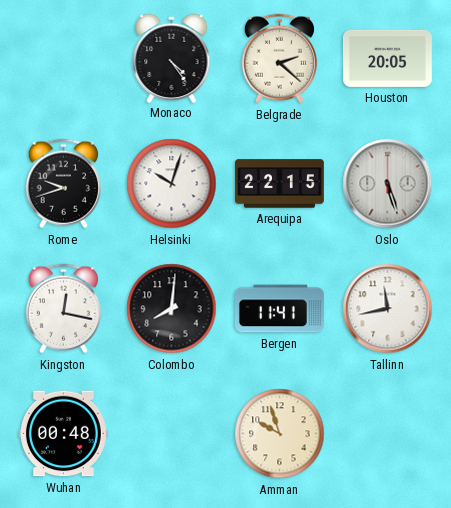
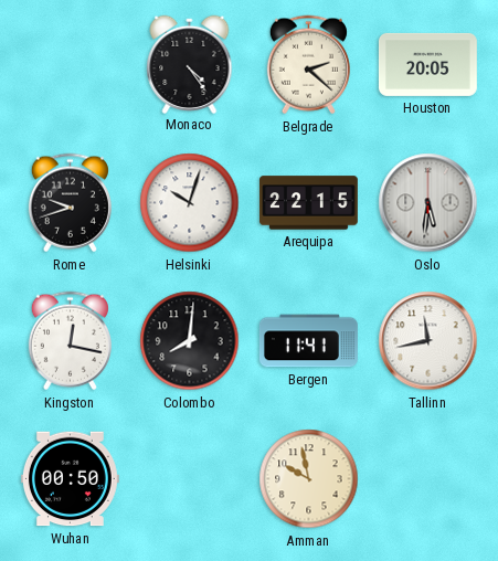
Oslo: 5:27 -> 5:31
Wuhan: 00:48 -> 00:50
Amman: 9:57 -> 9:58
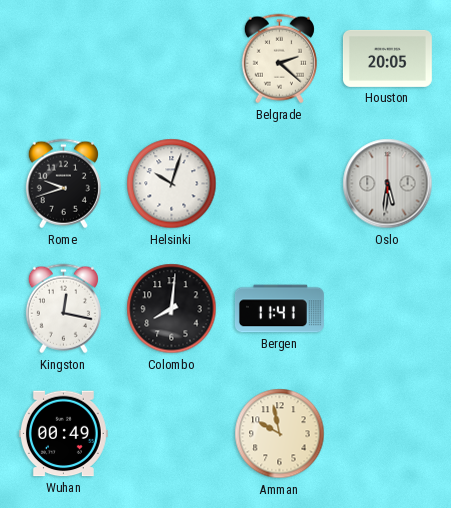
Monaco: 4:24 -> none
Arequipa: 22:15 -> none
Tallinn: 11:43 -> none
Wuhan: 00:50 -> 00:49
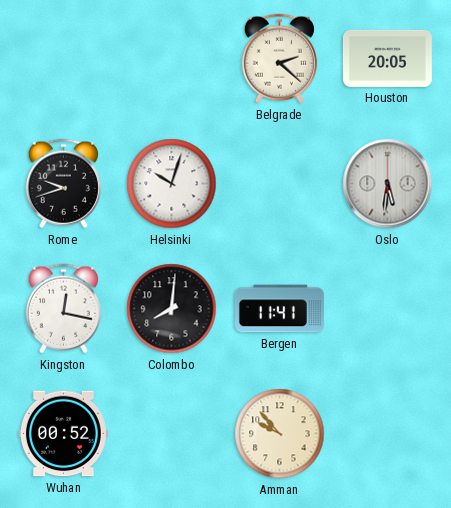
Wuhan: 00:49 -> 00:52
Amman: 9:58 -> 9:53
